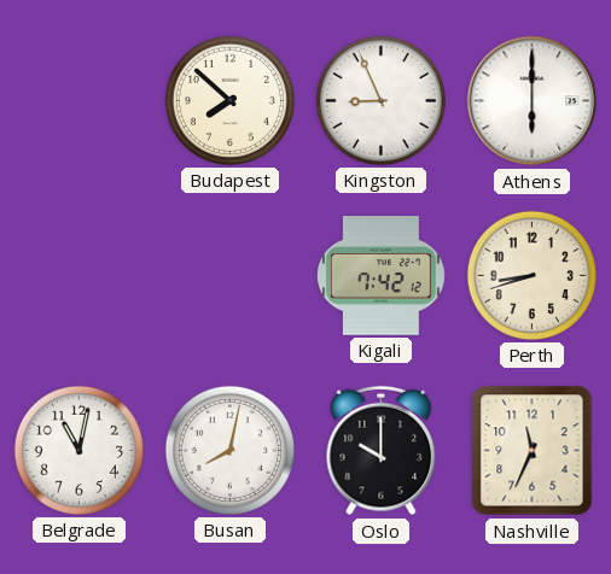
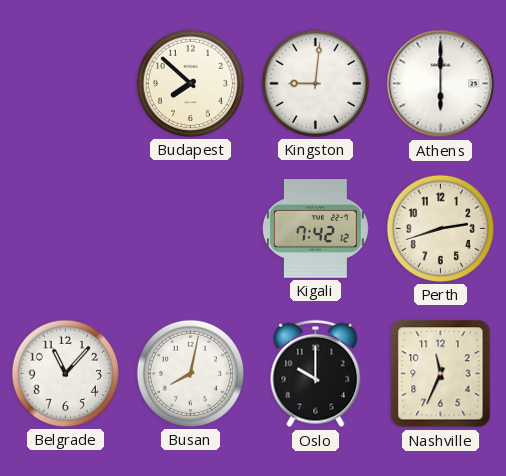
Kingston: 8:56 -> 9:01
Perth: 8:42 -> 2:42
Belgrade: 11:02 -> 11:07
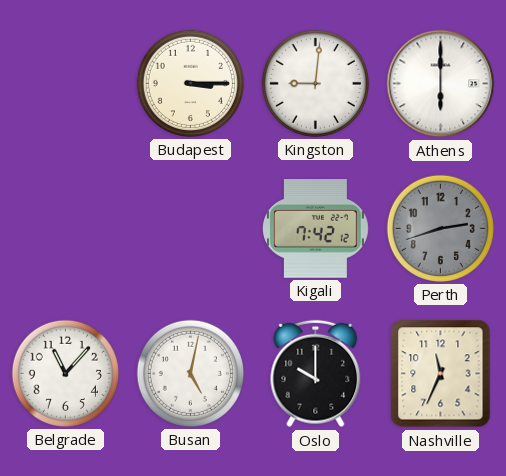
Budapest: 7:52 -> 3:15
Perth dial: cream -> grey
Busan: 8:02 -> 5:02
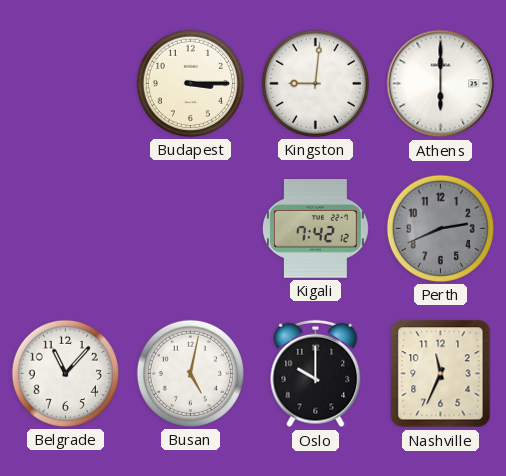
Perth: 2:42 -> 2:41
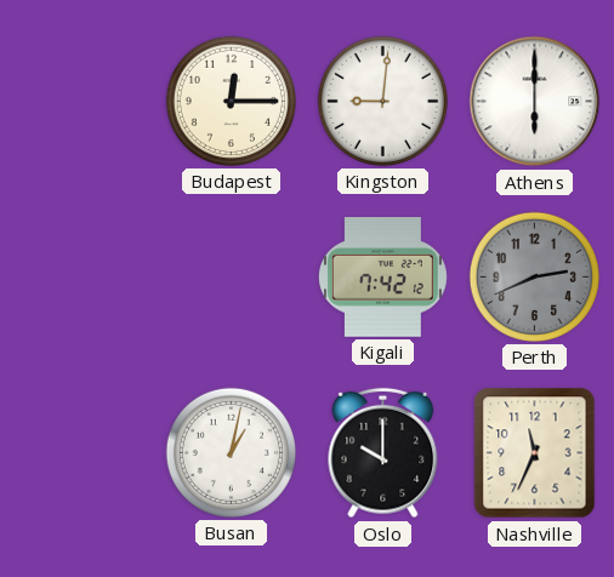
Budapest: 3:15 -> 12:15
Belgrade: 11:07 -> none
Busan: 5:02 -> 1:02
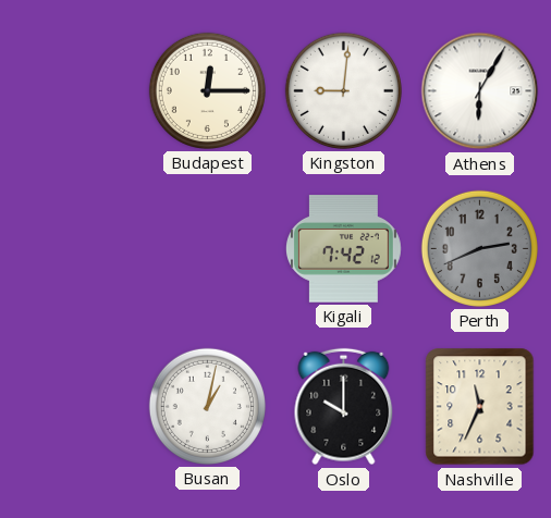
Athens: 6:00 -> 6:05
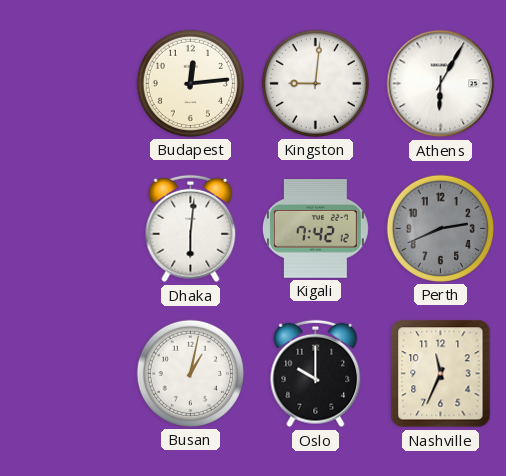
Budapest: 12:15 -> 12:14
Dhaka: none -> 6:01
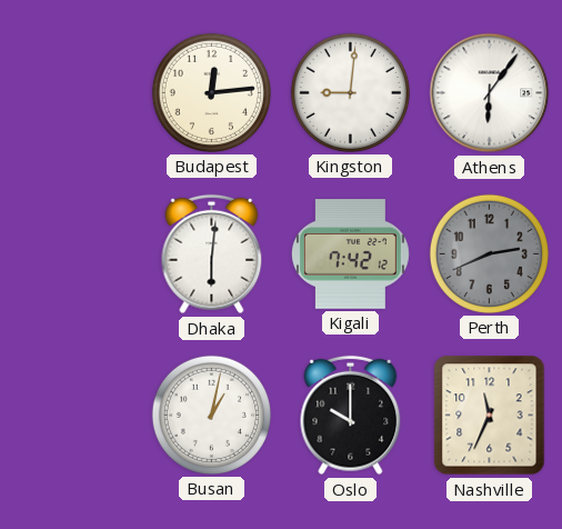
Athens: 6:05 -> 6:06
